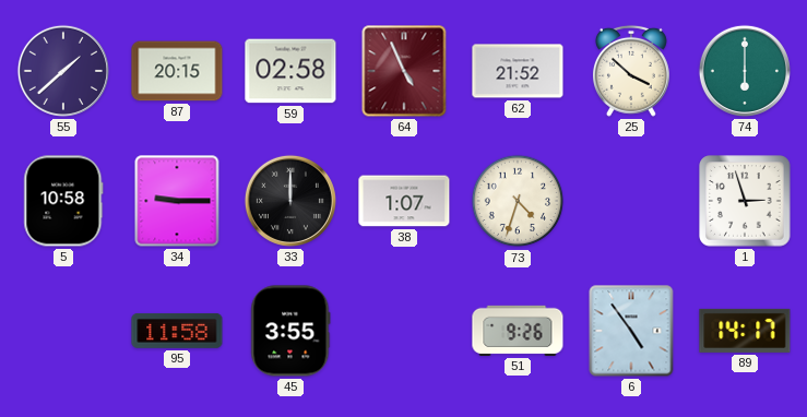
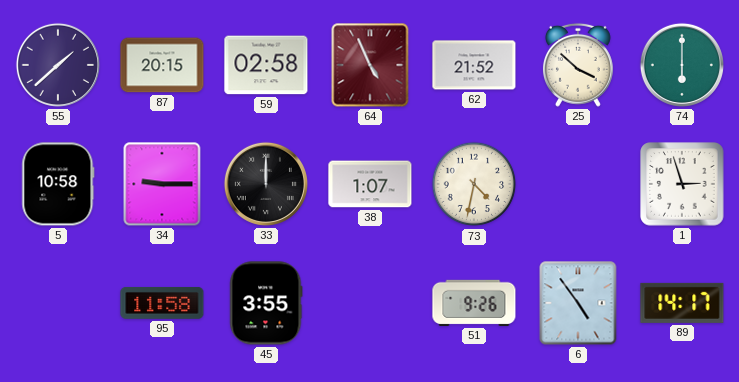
73: 4:33 -> 4:32
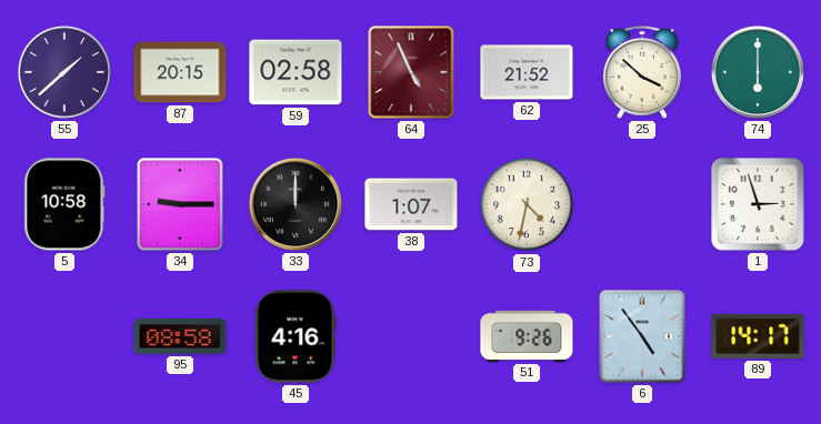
95: 11:58 -> 08:58
45: 3:55 -> 4:16
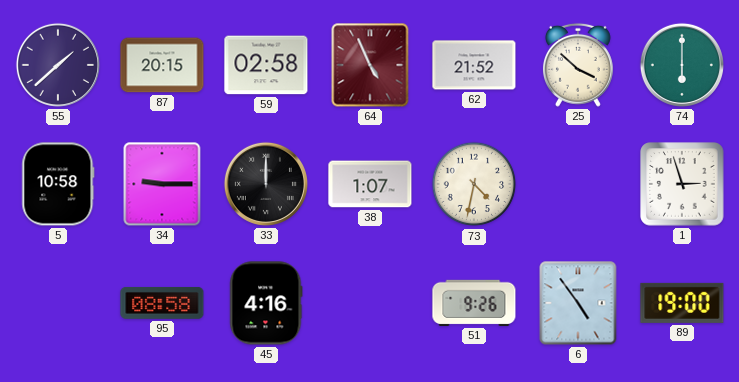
89: 14:17 -> 19:00
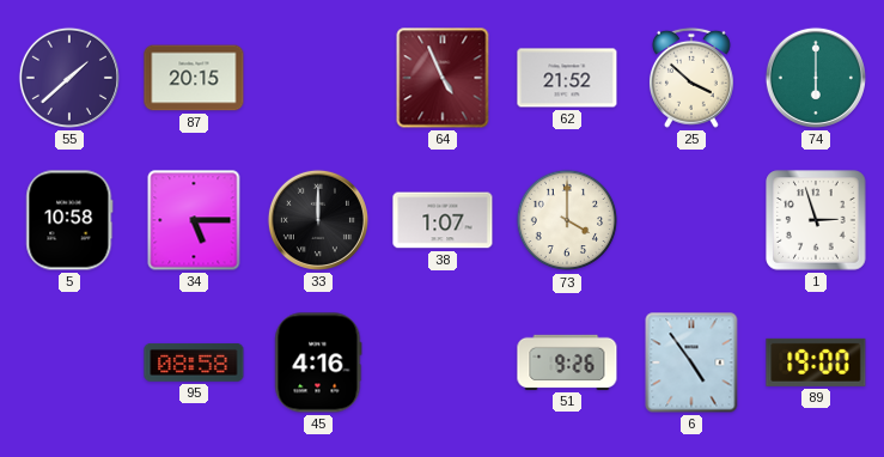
59: 02:58 -> none
34: 9:15 -> 5:15
73: 4:32 -> 4:00
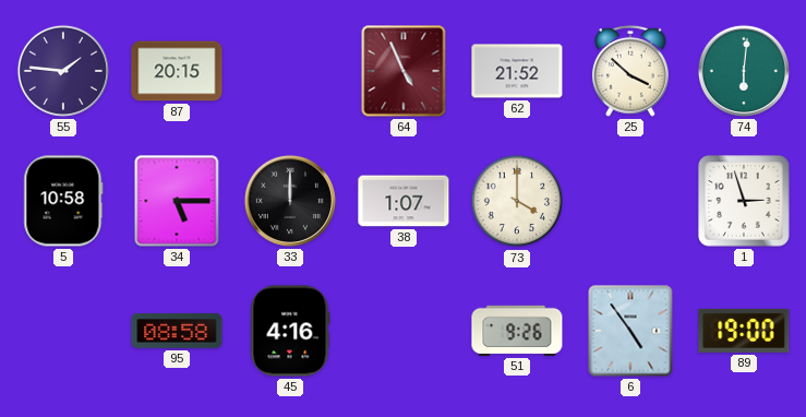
55: 1:38 -> 1:46
74: 6:00 -> 6:01
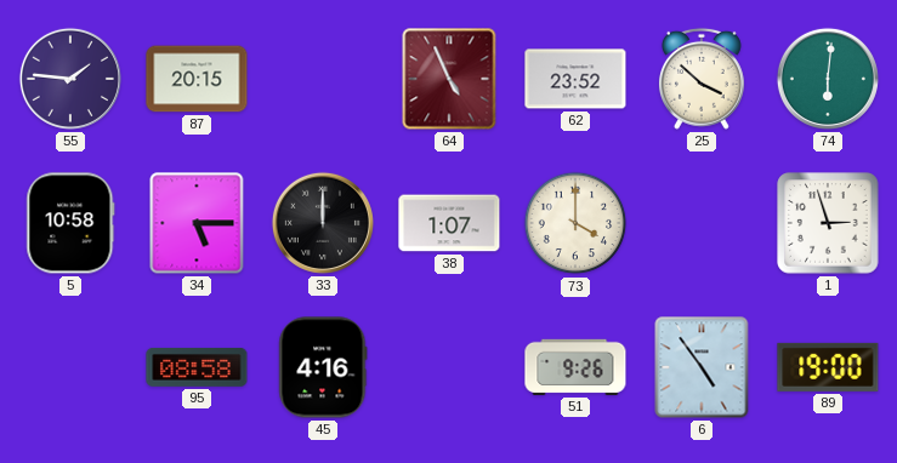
62: 21:52 -> 23:52
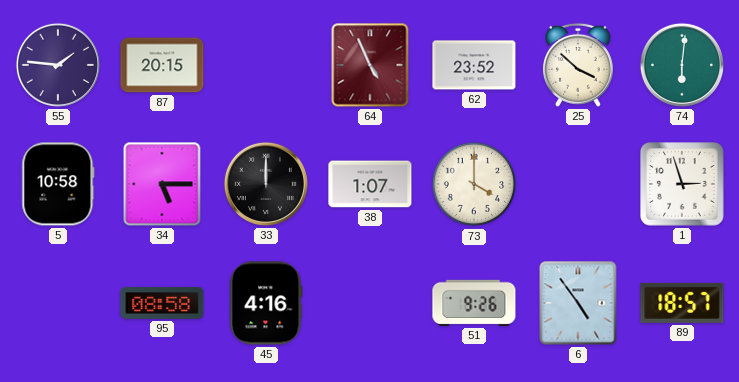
89: 19:00 -> 18:57
